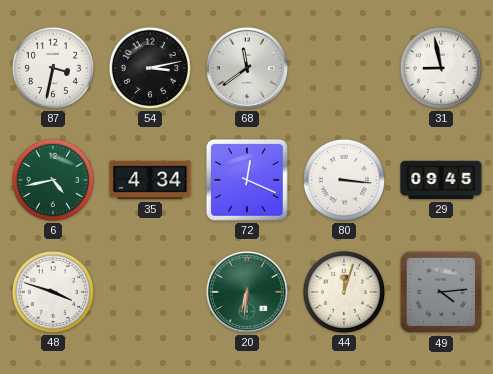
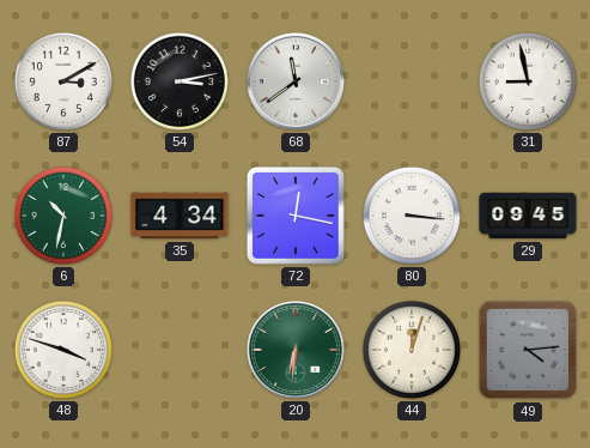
87: 3:32 -> 3:10
6: 4:43 -> 10:32
72: 12:19 -> 12:17
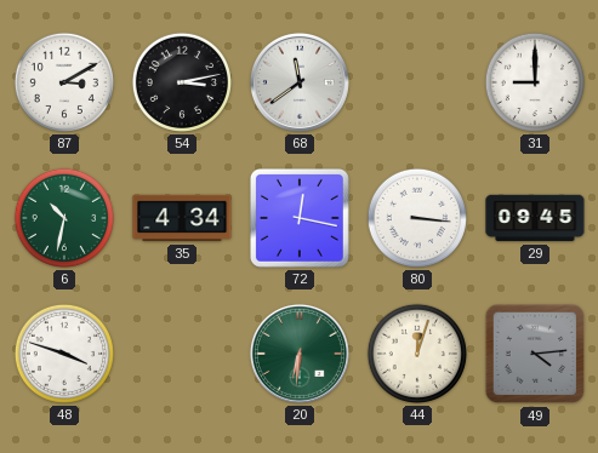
31: 8:58 -> 9:00
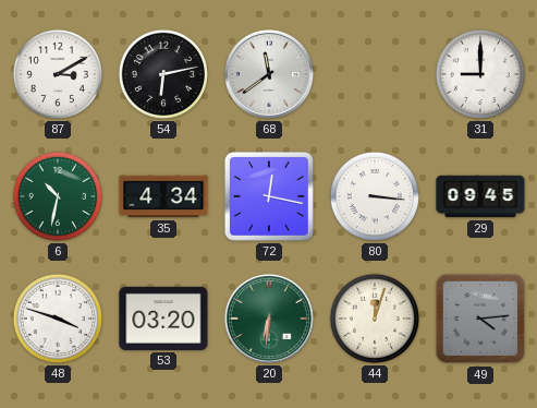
54: 3:13 -> 6:13
53: none -> 03:20
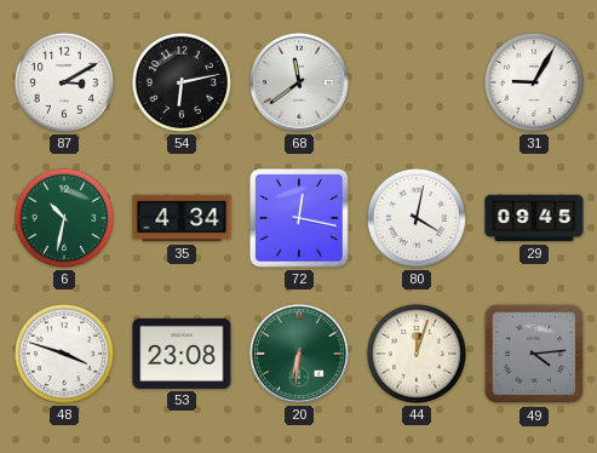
31: 9:00 -> 9:05
80: 3:16 -> 4:02
53: 03:20 -> 23:08
